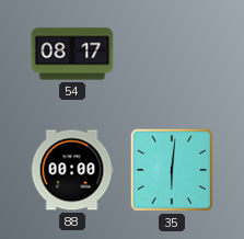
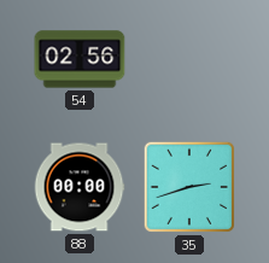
54: 08:17 -> 02:56
35: 6:01 -> 2:42
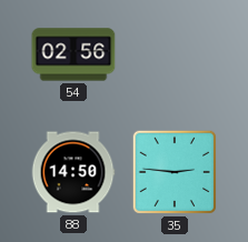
88: 00:00 -> 14:50
35: 2:42 -> 2:46
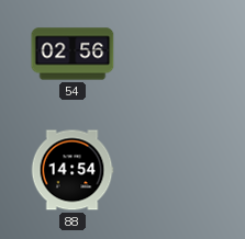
88: 14:50 -> 14:54
35: 2:46 -> none
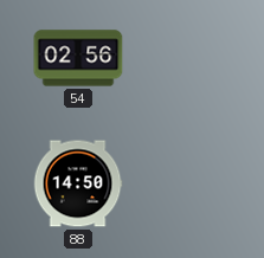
88: 14:54 -> 14:50
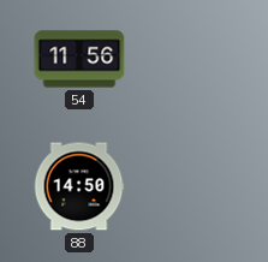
54: 02:56 -> 11:56
